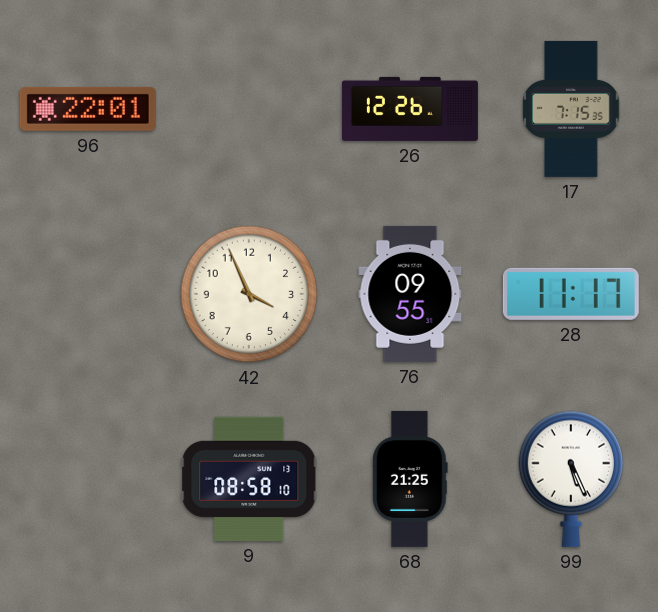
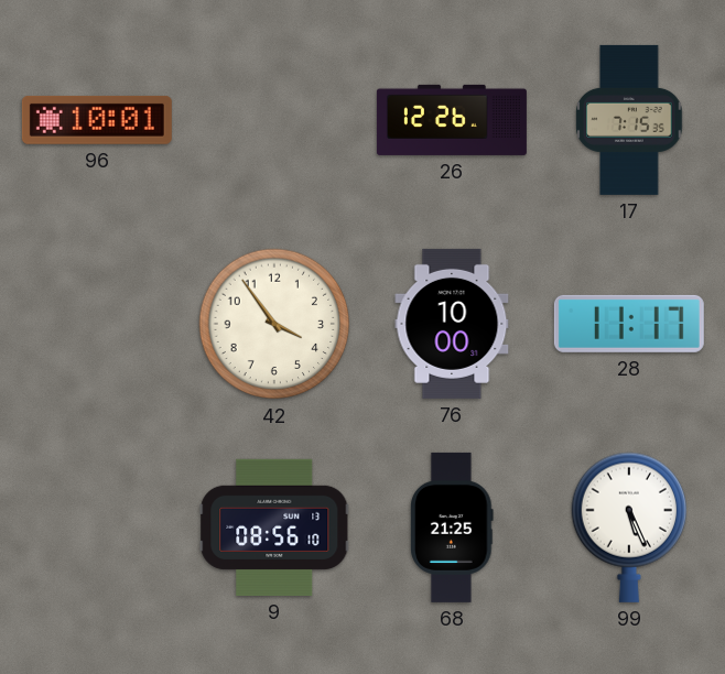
96: 22:01 -> 10:01
42: 3:56 -> 3:54
76: 09:55 -> 10:00
9: 08:58 -> 08:56
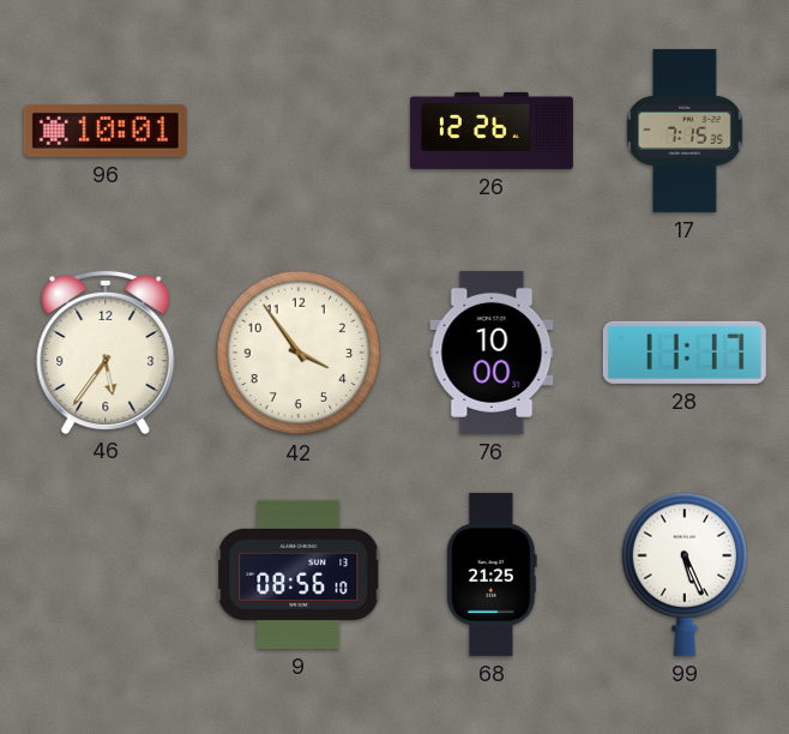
46: none -> 5:36
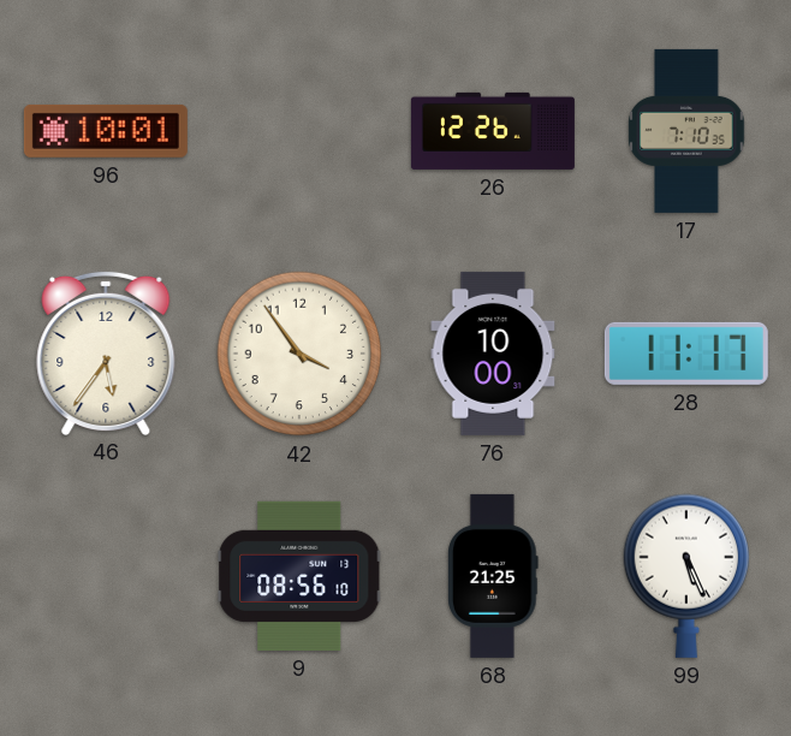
17: 7:15 -> 7:10
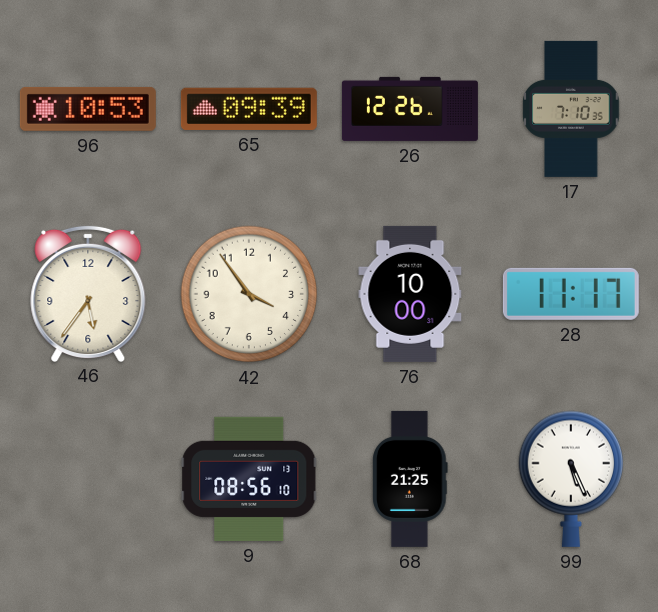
96: 10:01 -> 10:53
65: none -> 09:39
